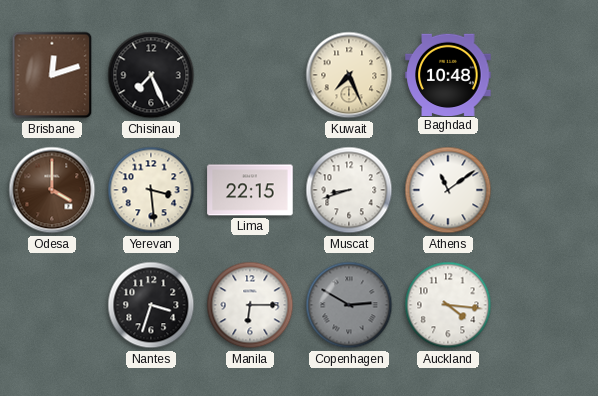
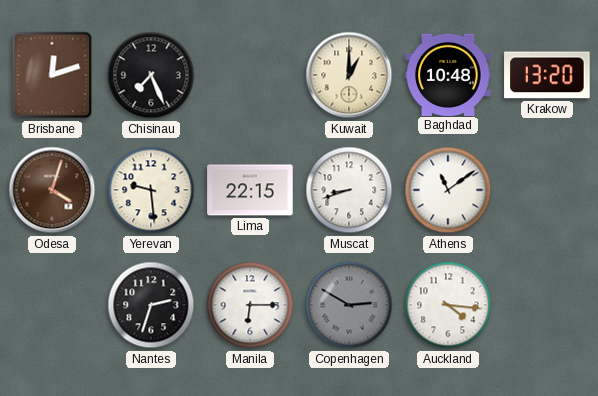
Kuwait: 7:26 -> 1:00
Krakow: none -> 13:20
Odesa: 4:00 -> 4:03
Yerevan: 3:29 -> 9:29
Nantes: 3:33 -> 2:33
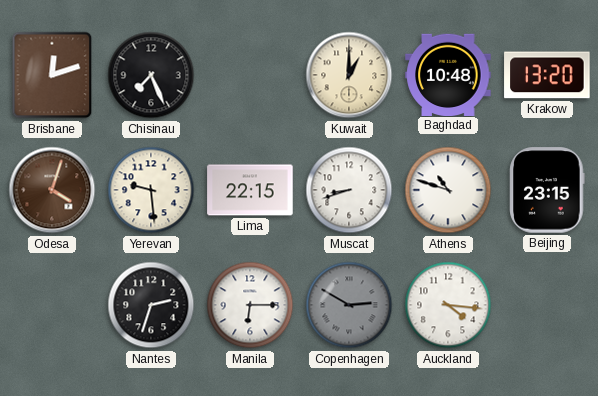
Athens: 11:09 -> 10:48
Beijing: none -> 23:15
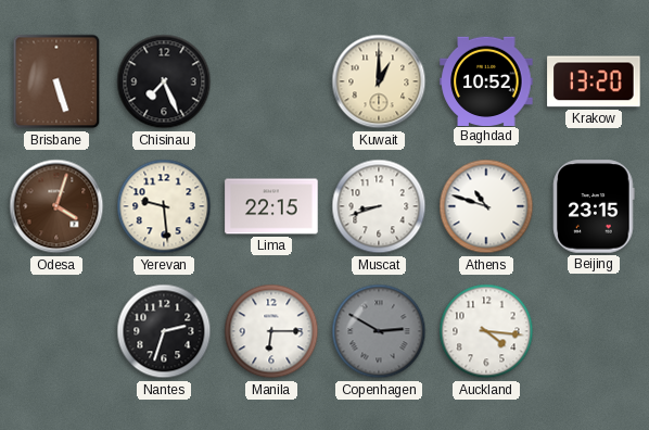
Brisbane: 12:12 -> 5:27
Baghdad: 10:48 -> 10:52
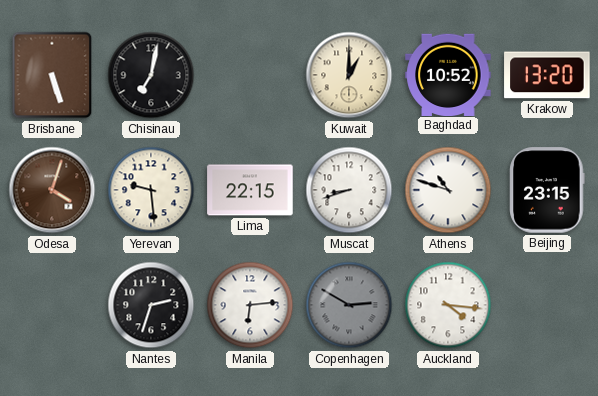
Chisinau: 7:26 -> 7:02
Manila: 6:15 -> 6:14
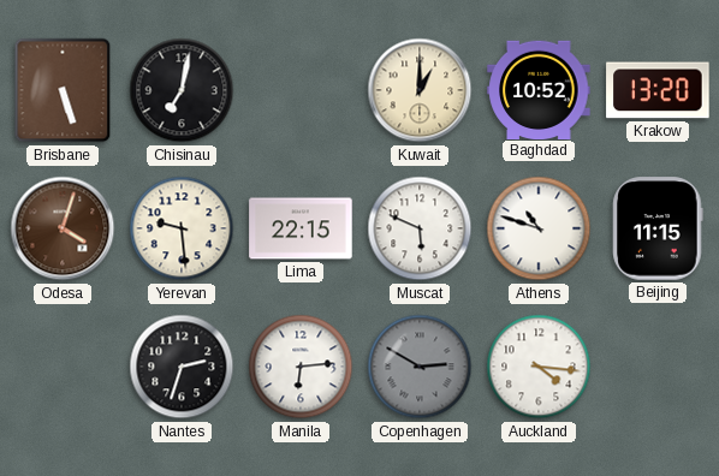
Muscat: 8:42 -> 5:49
Beijing: 23:15 -> 11:15
